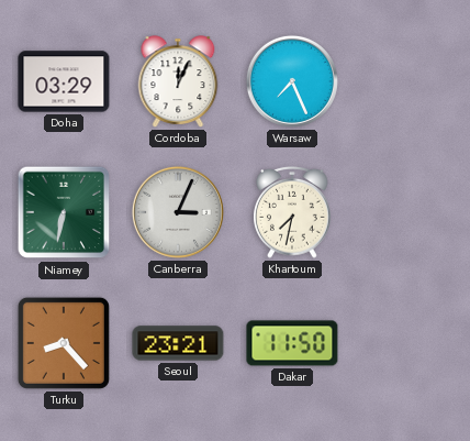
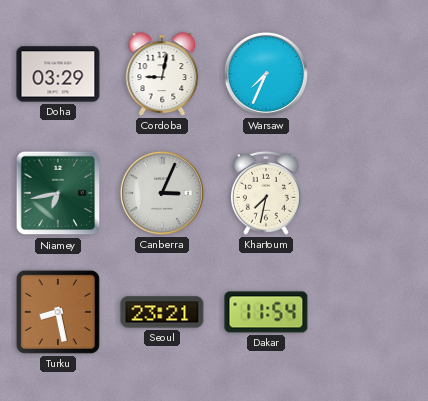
Cordoba: 12:04 -> 9:02
Warsaw: 7:26 -> 7:34
Niamey: 6:32 -> 6:43
Turku: 8:23 -> 8:28
Dakar: 11:50 -> 11:54
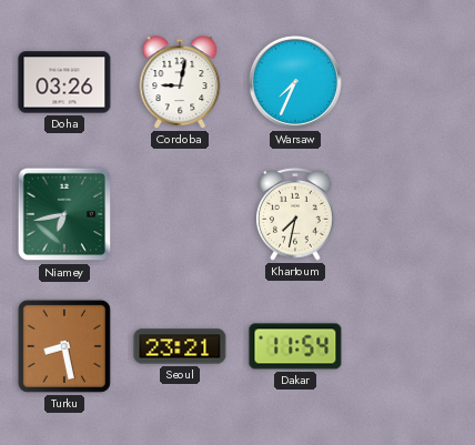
Doha: 03:29 -> 03:26
Canberra: 3:04 -> none
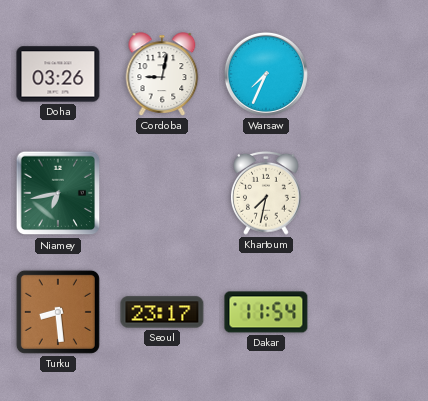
Turku: 8:28 -> 8:29
Seoul: 23:21 -> 23:17
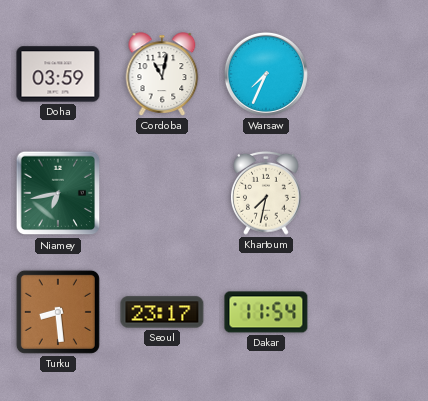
Doha: 03:26 -> 03:59
Cordoba: 9:02 -> 11:02
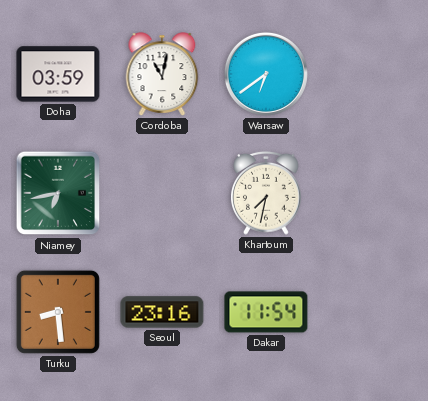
Warsaw: 7:34 -> 6:39
Seoul: 23:17 -> 23:16
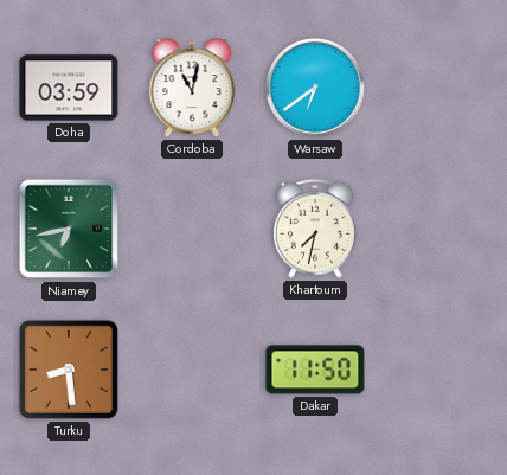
Seoul: 23:16 -> none
Dakar: 11:54 -> 11:50
